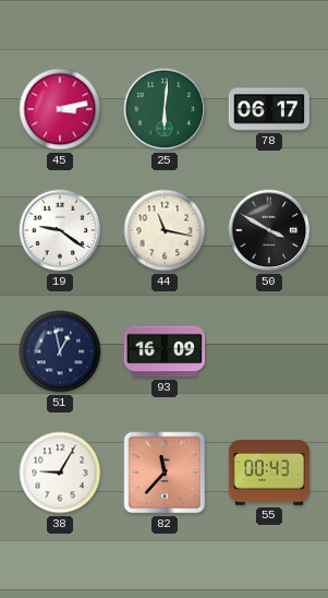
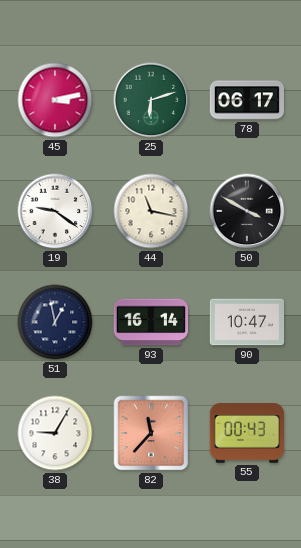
25: 6:01 -> 6:12
93: 16:09 -> 16:14
90: none -> 10:47
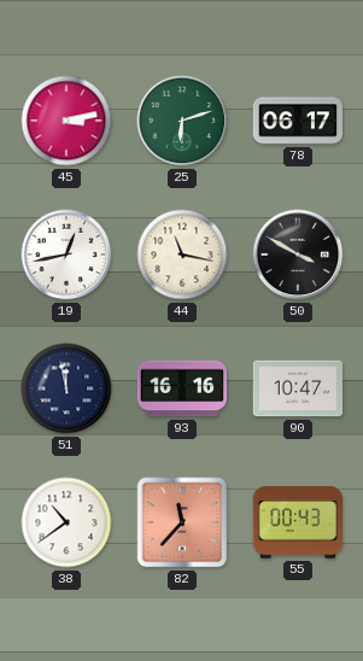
19: 9:21 -> 12:43
51: 12:58 -> 11:58
93: 16:14 -> 16:16
38: 9:05 -> 10:39
